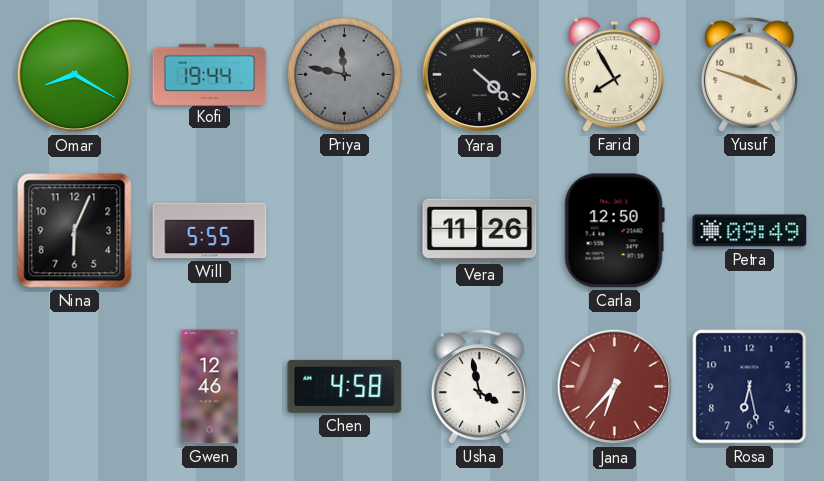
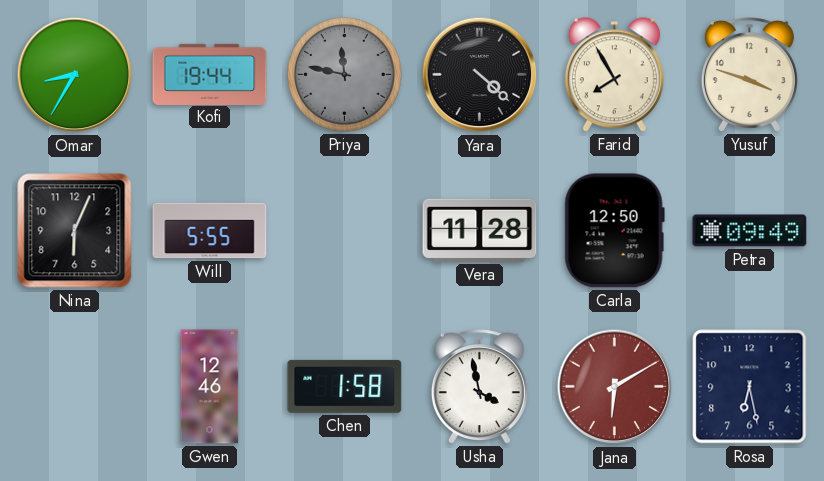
Omar: 8:20 -> 8:35
Vera: 11:26 -> 11:28
Chen: 4:58 -> 1:58
Jana: 6:37 -> 6:10
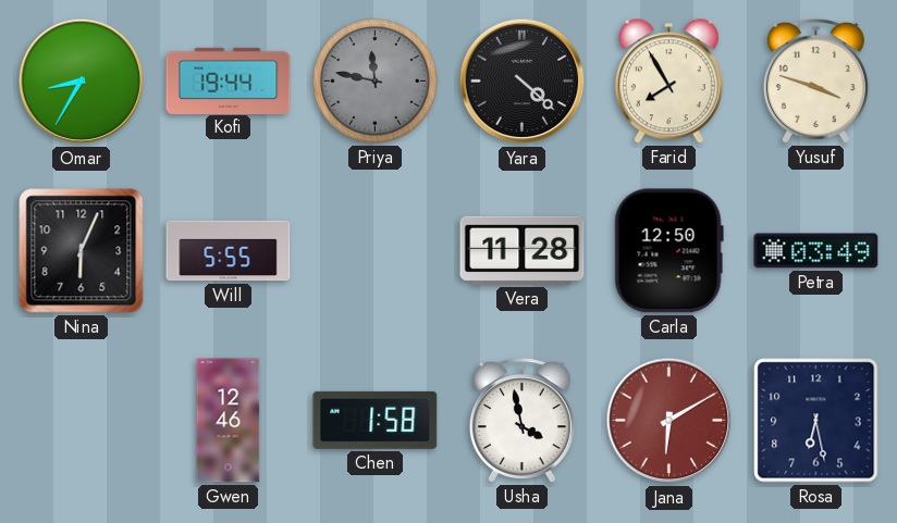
Petra: 09:49 -> 03:49
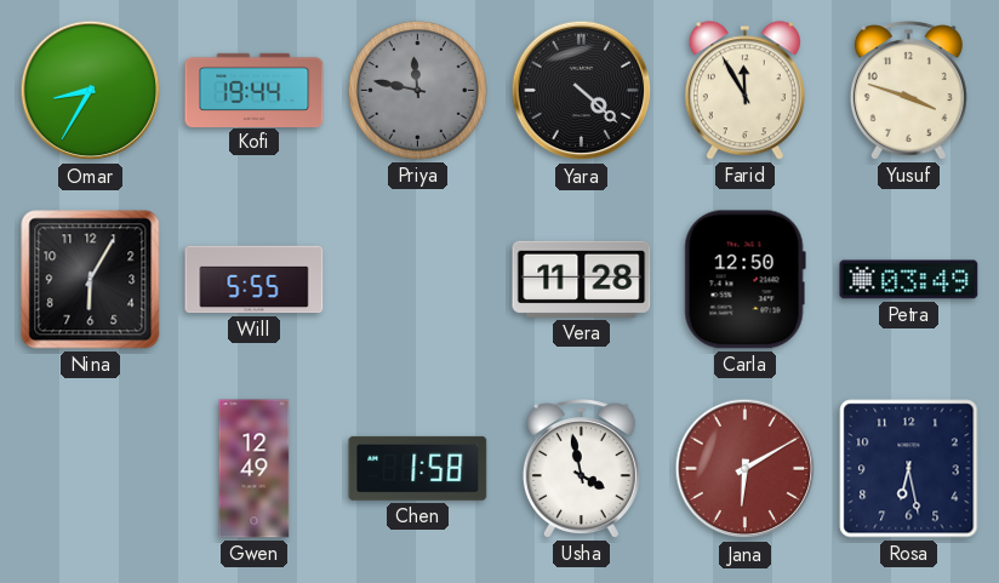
Farid: 7:55 -> 11:55
Nina: 6:04 -> 6:05
Gwen: 12:46 -> 12:49
